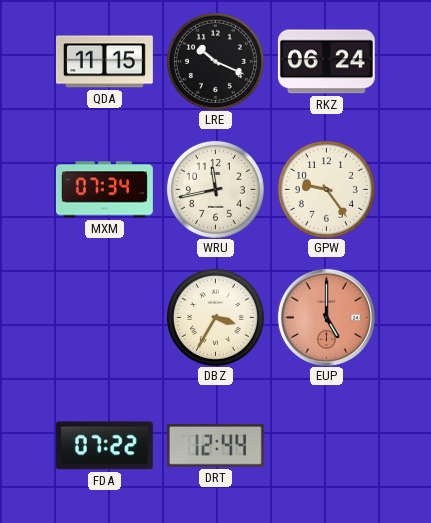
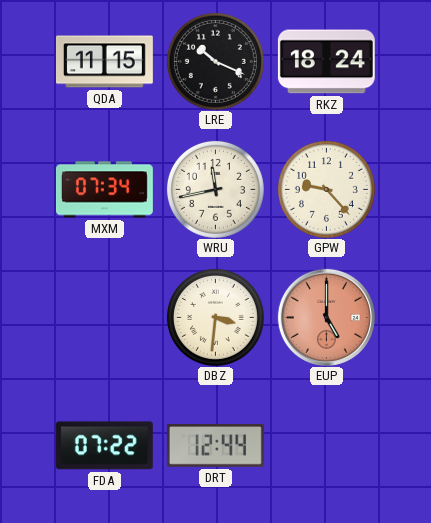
RKZ: 06:24 -> 18:24
GPW: 9:24 -> 9:23
DBZ: 3:35 -> 3:31
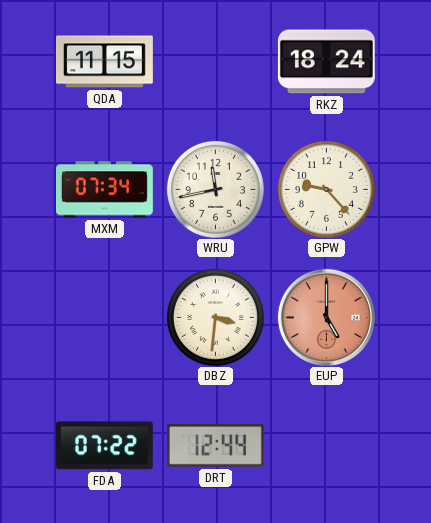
LRE: 10:19 -> none
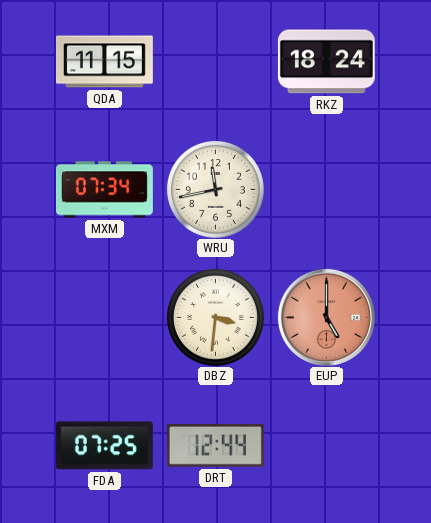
GPW: 9:23 -> none
FDA: 07:22 -> 07:25
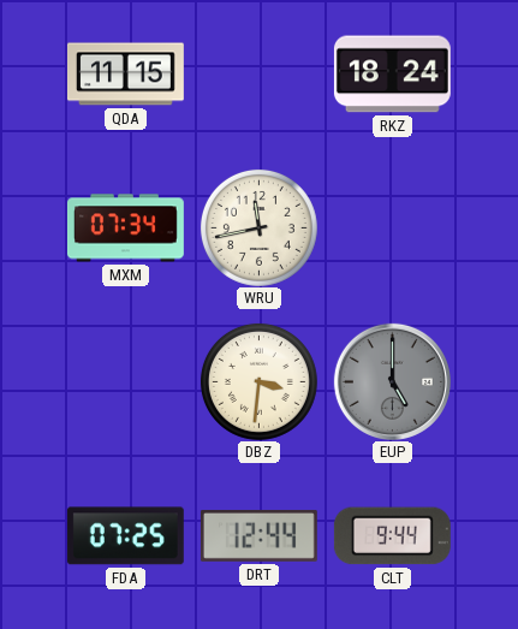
EUP dial: salmon -> grey
CLT: none -> 9:44
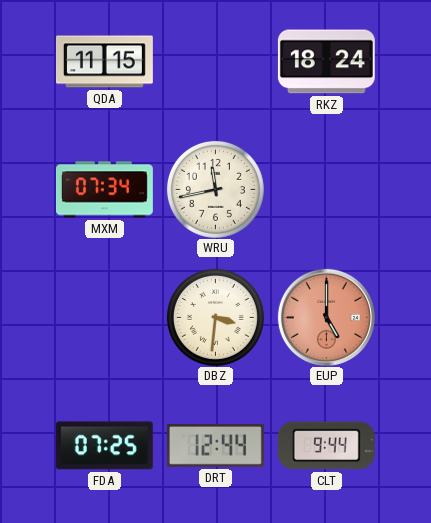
EUP dial: grey -> salmon
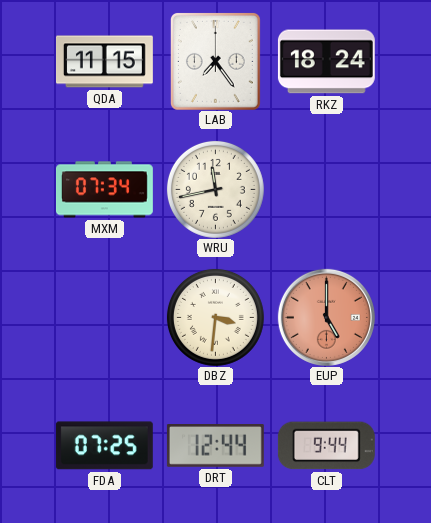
LAB: none -> 7:24
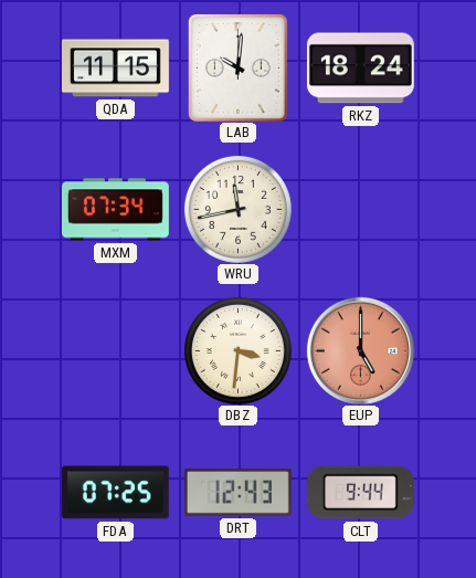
LAB: 7:24 -> 10:01
DRT: 12:44 -> 12:43
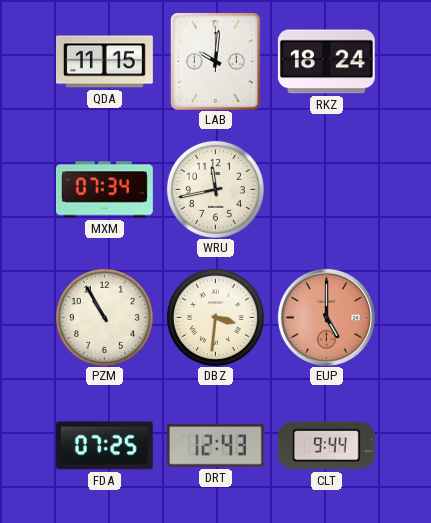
PZM: none -> 10:55
